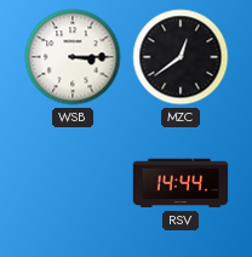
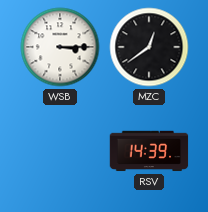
RSV: 14:44 -> 14:39
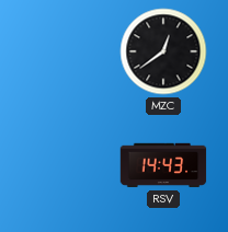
WSB: 3:15 -> none
RSV: 14:39 -> 14:43
